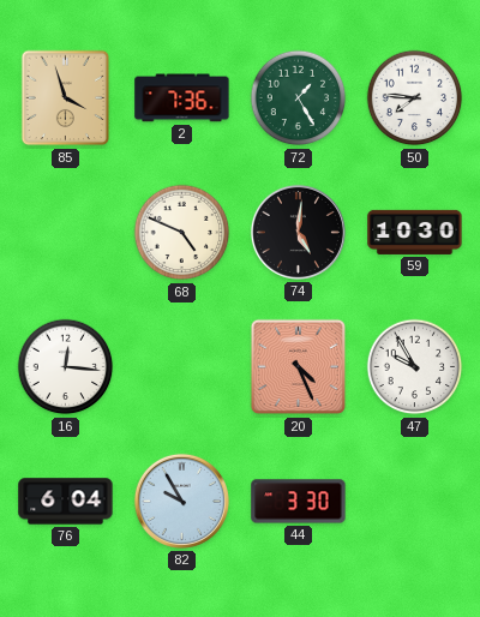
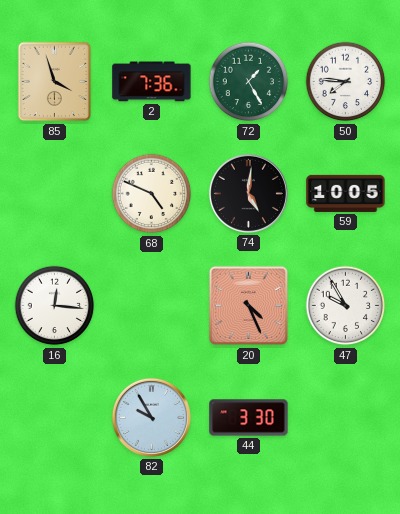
59: 10:30 -> 10:05
76: 6:04 -> none
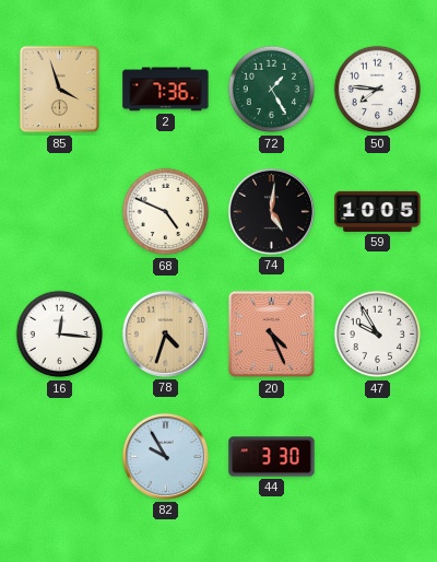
78: none -> 4:33
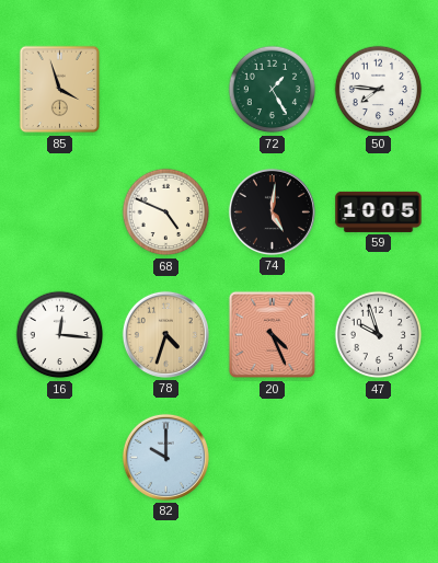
2: 7:36 -> none
47: 9:55 -> 9:57
82: 9:55 -> 10:00
44: 3:30 -> none
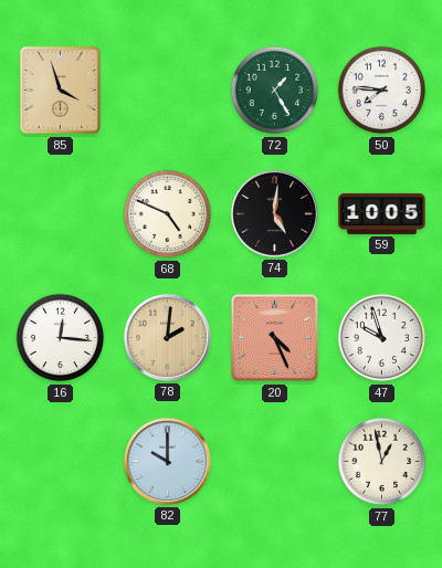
78: 4:33 -> 2:01
77: none -> 12:58
